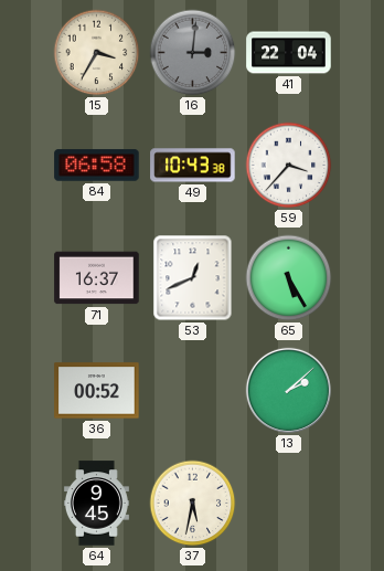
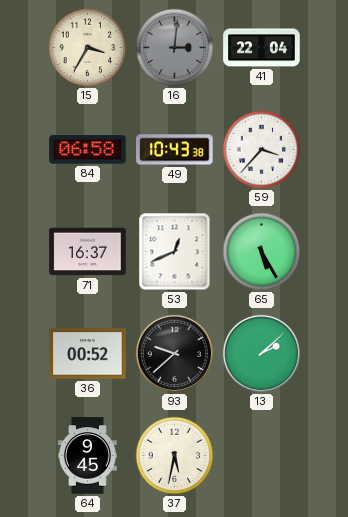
93: none -> 9:38
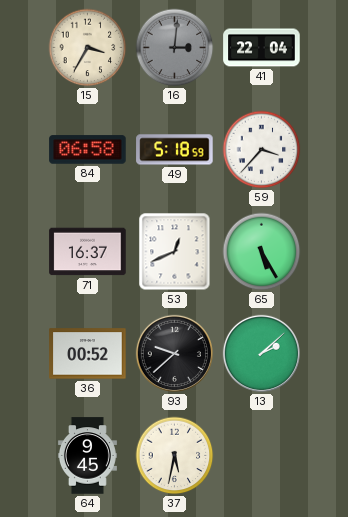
49: 10:43 -> 5:18
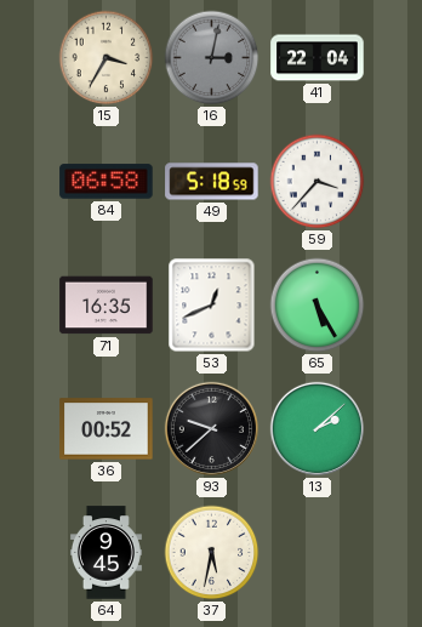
16: 3:01 -> 3:02
71: 16:37 -> 16:35
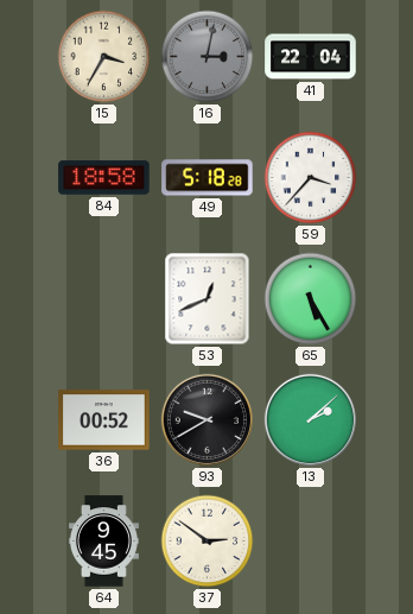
84: 06:58 -> 18:58
49: 5:18:59 -> 5:18:28
71: 16:35 -> none
93: 9:38 -> 9:40
37: 5:32 -> 2:51
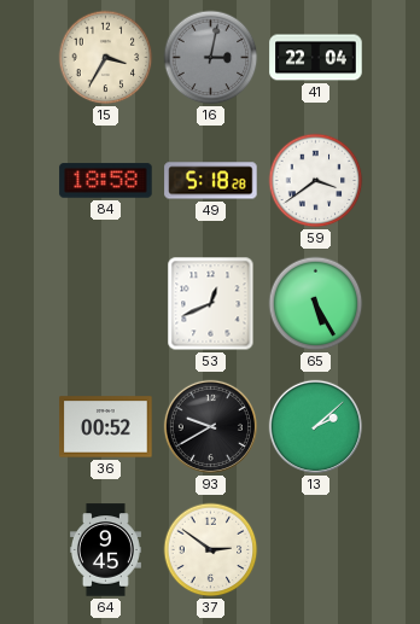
59: 3:37 -> 3:39
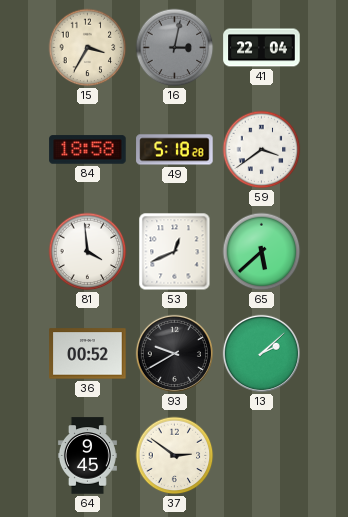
81: none -> 3:59
65: 5:25 -> 5:38
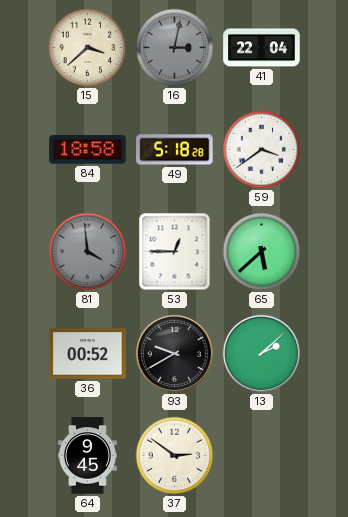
15: 3:35 -> 3:38
81 dial: white -> grey
53: 12:41 -> 12:45
